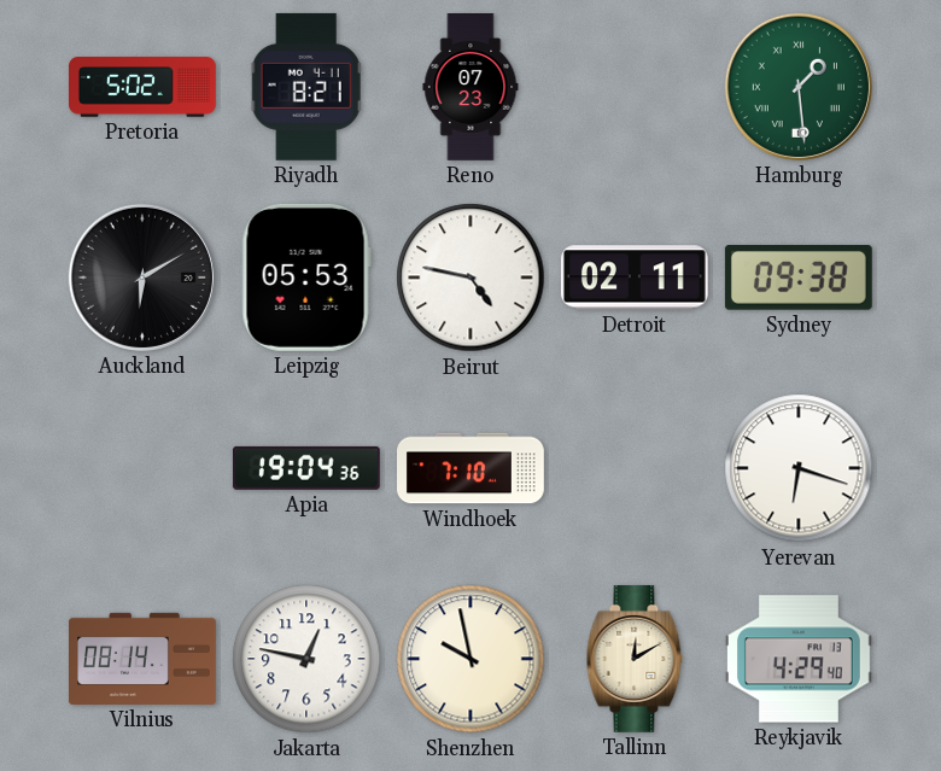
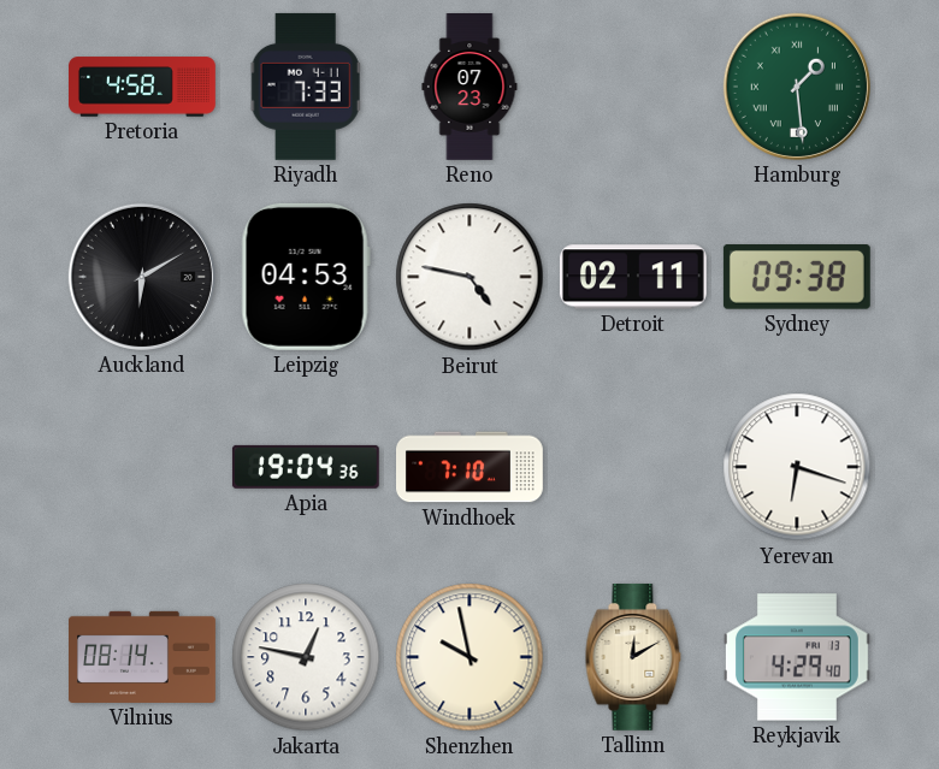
Pretoria: 5:02 -> 4:58
Riyadh: 8:21 -> 7:33
Leipzig: 05:53 -> 04:53
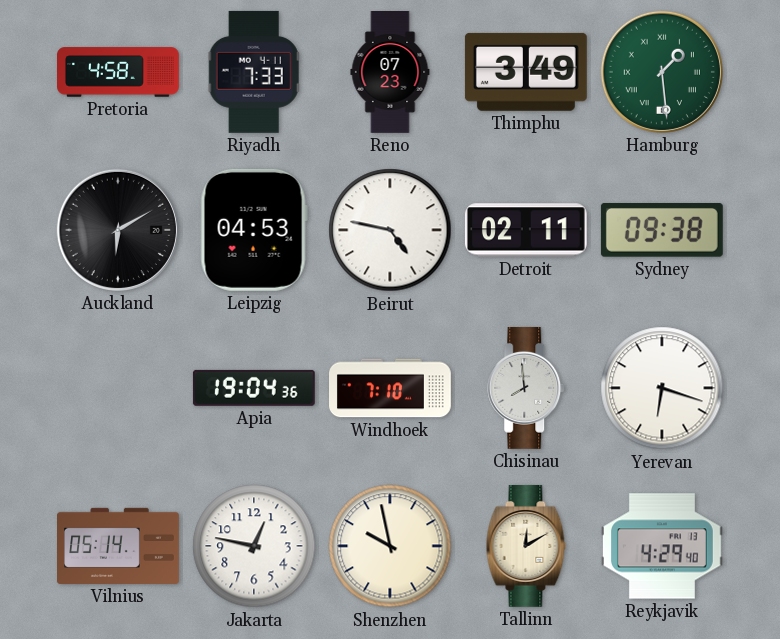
Thimphu: none -> 3:49
Chisinau: none -> 7:59
Vilnius: 08:14 -> 05:14
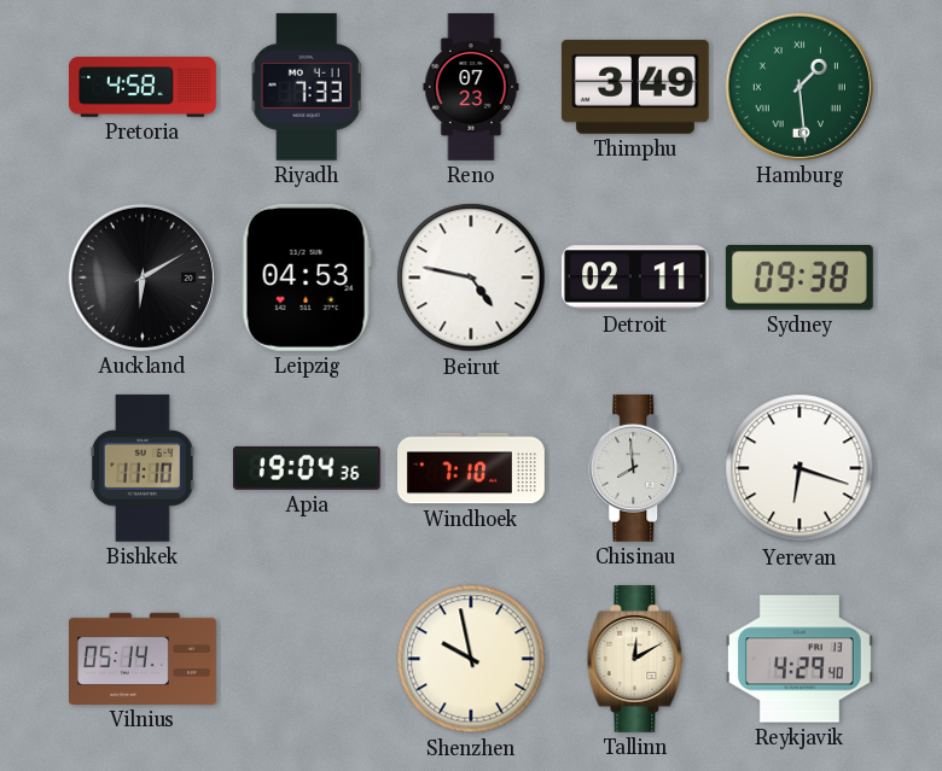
Bishkek: none -> 11:10
Jakarta: 12:47 -> none
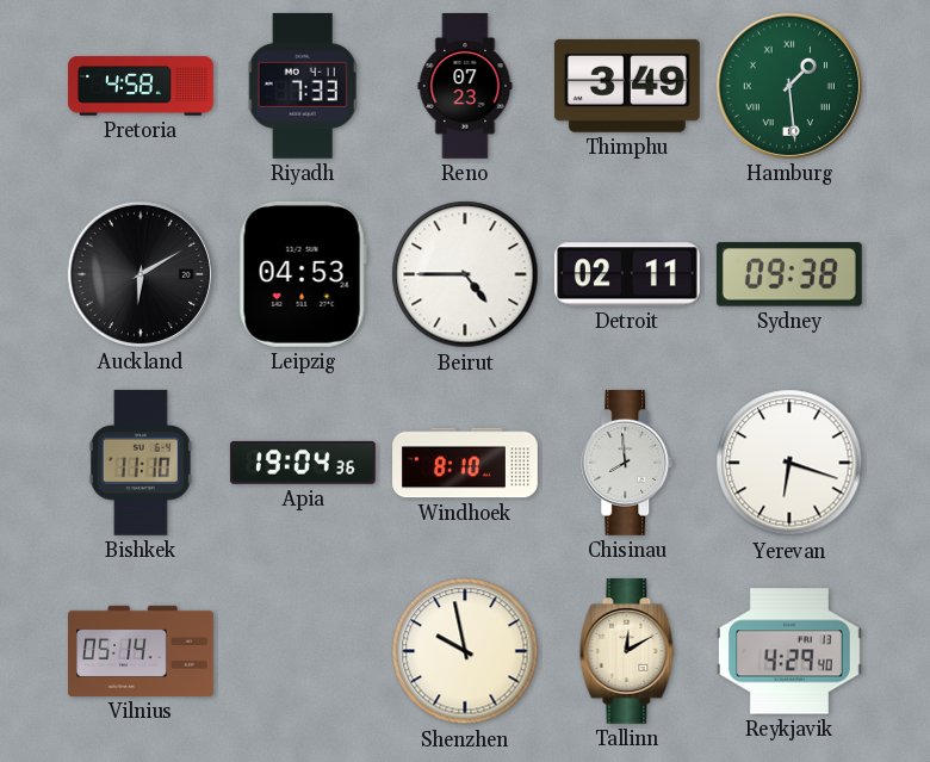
Beirut: 4:47 -> 4:45
Windhoek: 7:10 -> 8:10
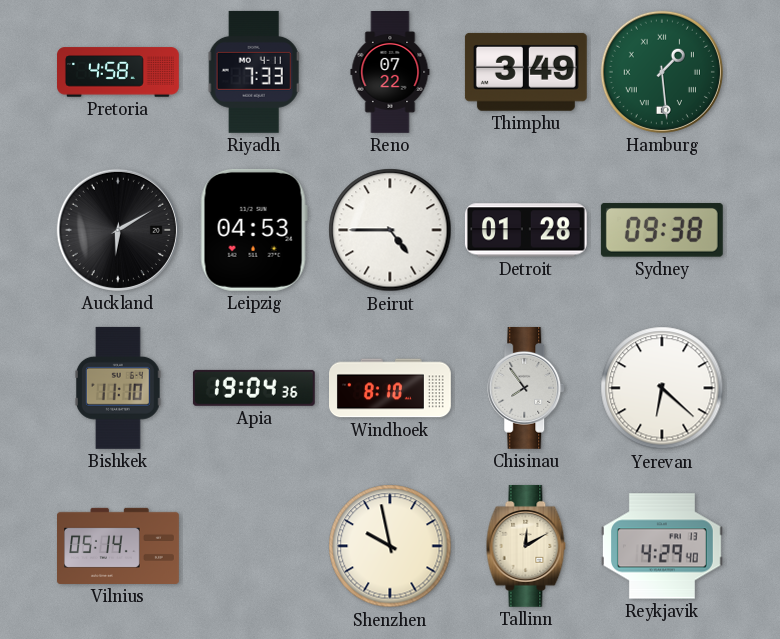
Reno: 07:23 -> 07:22
Detroit: 02:11 -> 01:28
Chisinau: 7:59 -> 7:54
Yerevan: 6:18 -> 6:22
